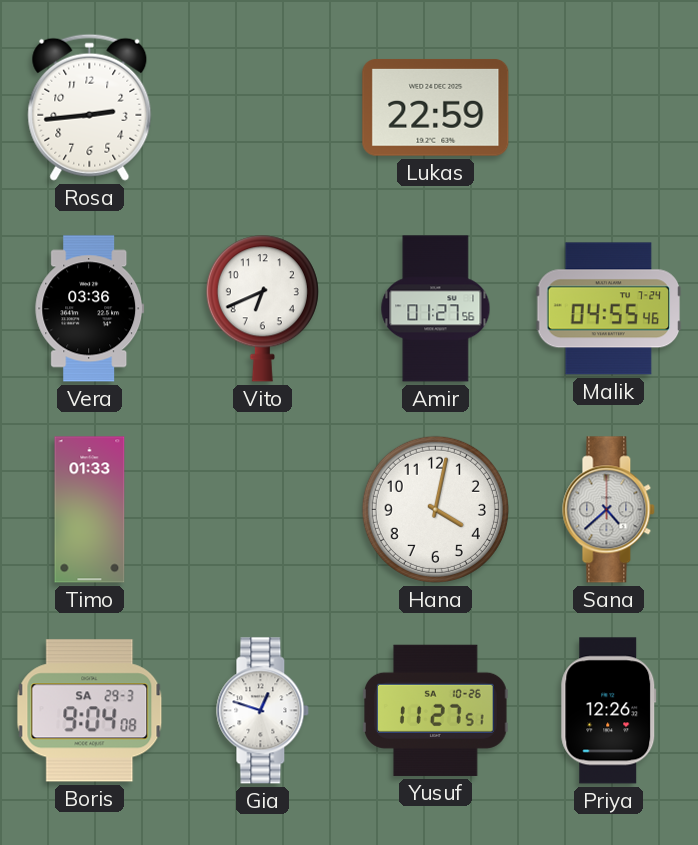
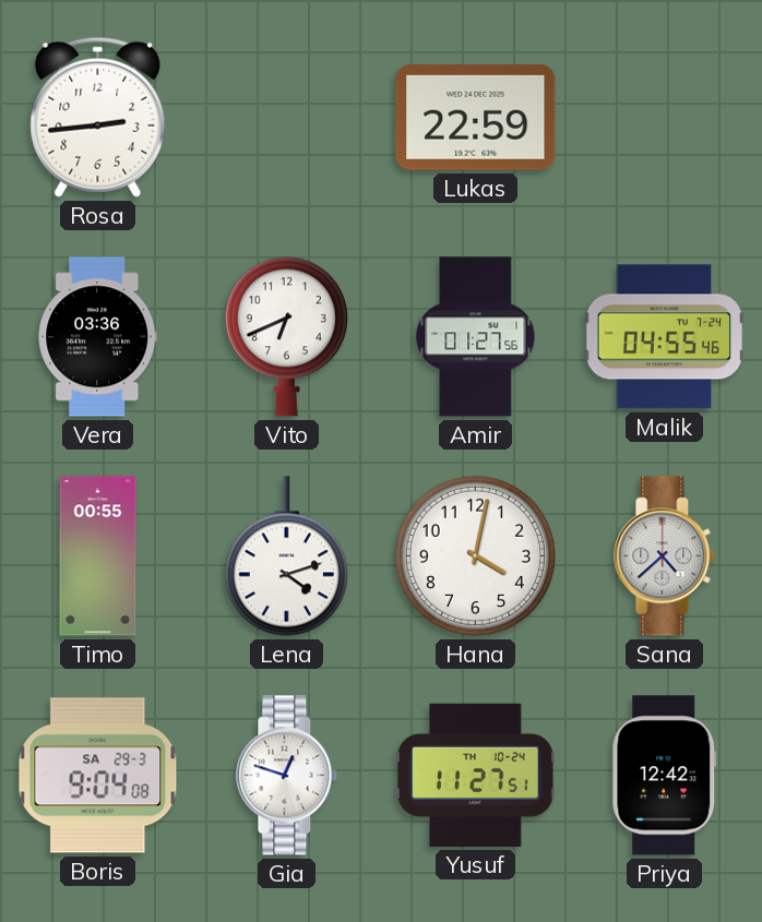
Timo: 01:33 -> 00:55
Lena: none -> 4:12
Yusuf date: SA 10-26 -> TH 10-24
Priya: 12:26 -> 12:42
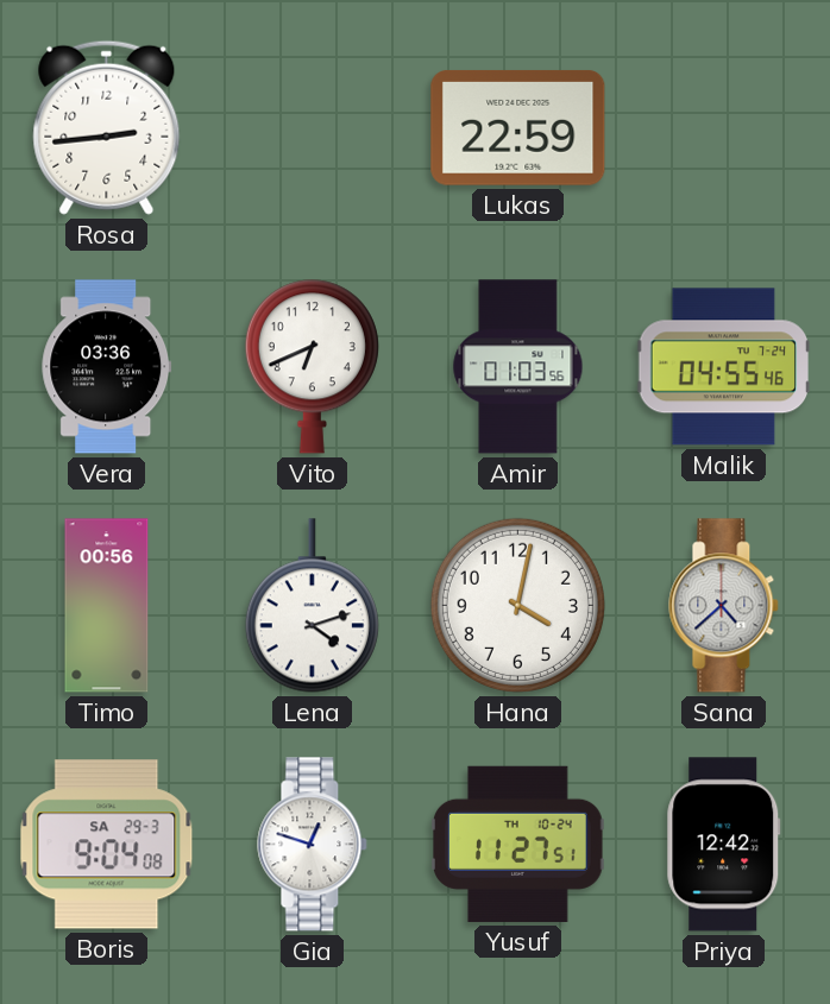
Amir: 01:27 -> 01:03
Timo: 00:55 -> 00:56
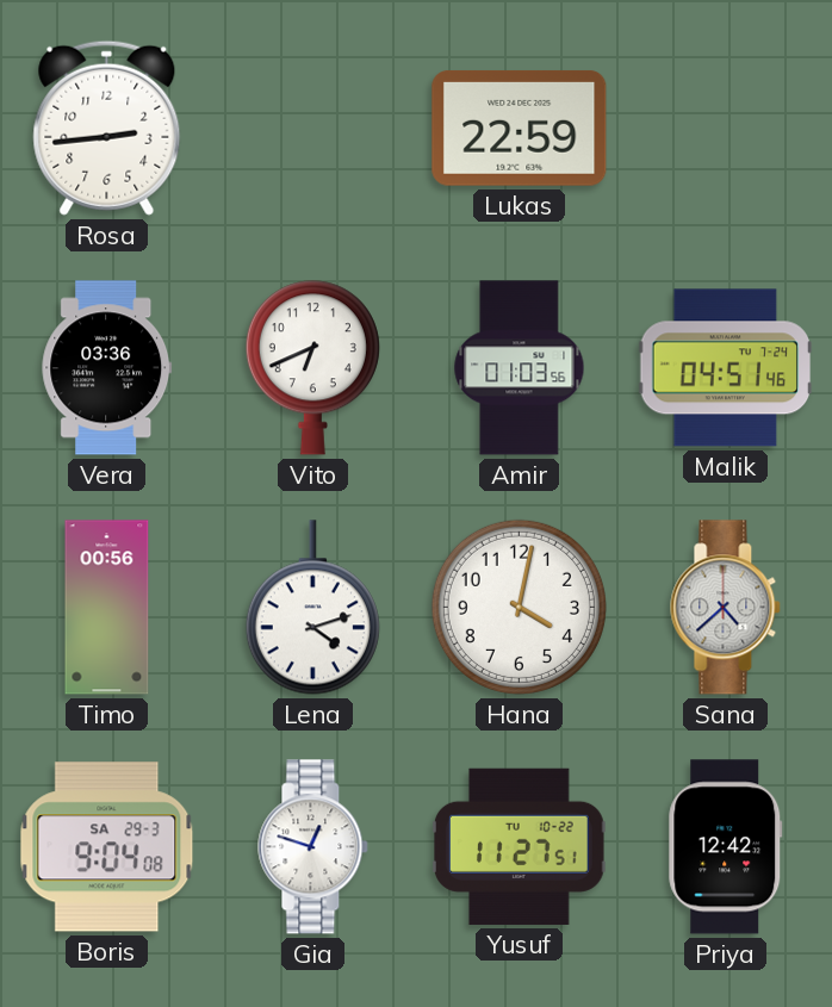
Malik: 04:55 -> 04:51
Yusuf date: TH 10-24 -> TU 10-22
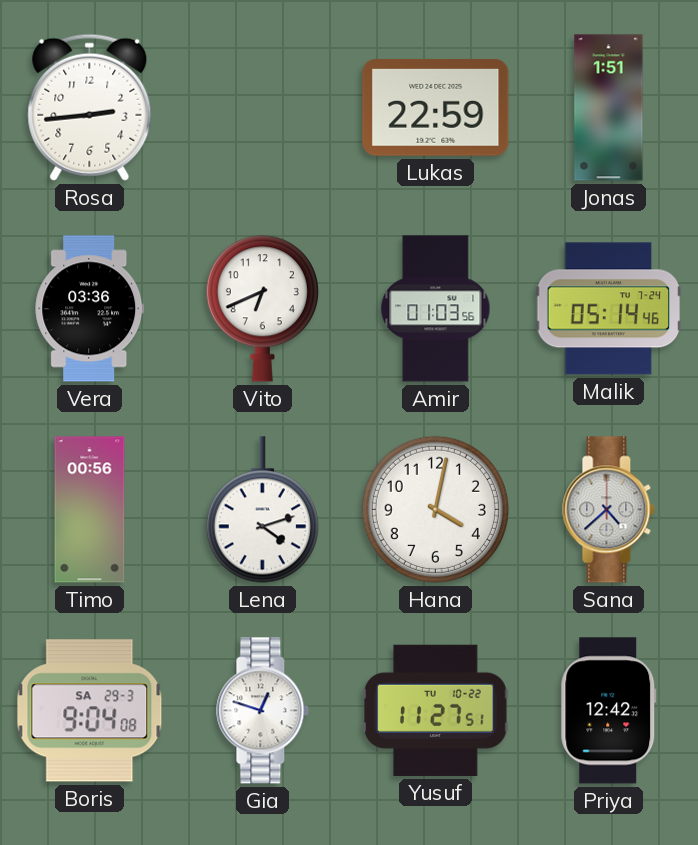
Jonas: none -> 1:51
Malik: 04:51 -> 05:14
